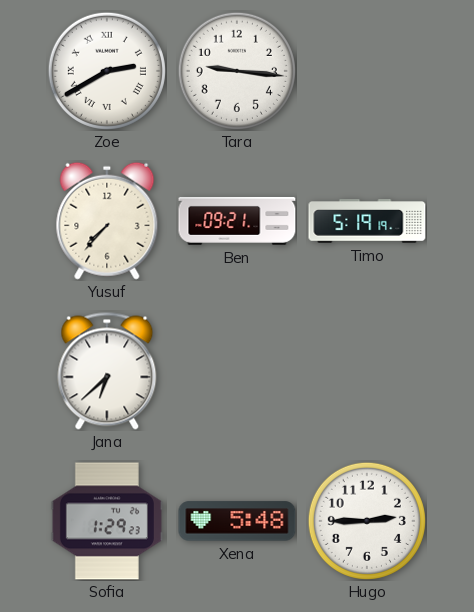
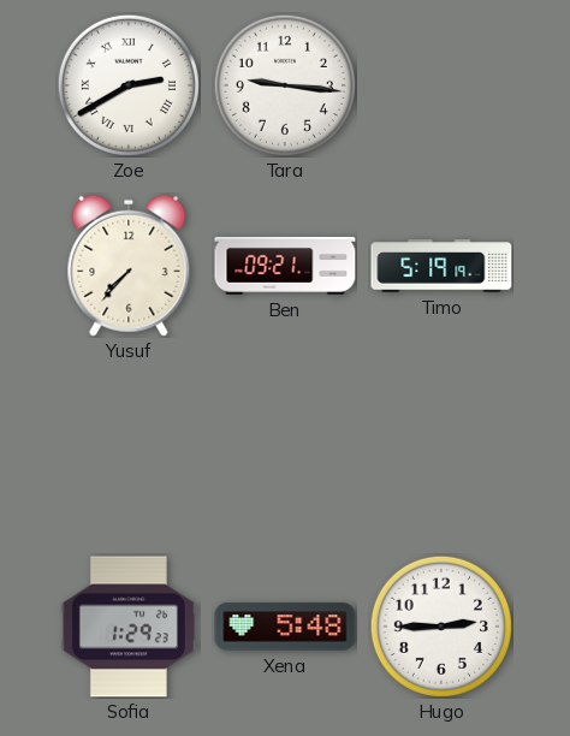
Jana: 6:38 -> none
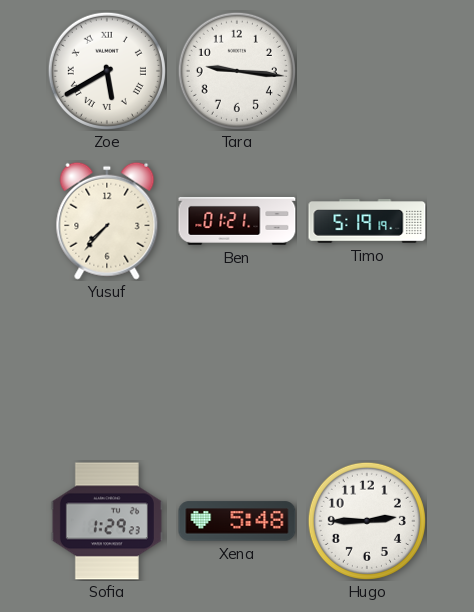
Zoe: 2:40 -> 5:40
Ben: 09:21 -> 01:21
